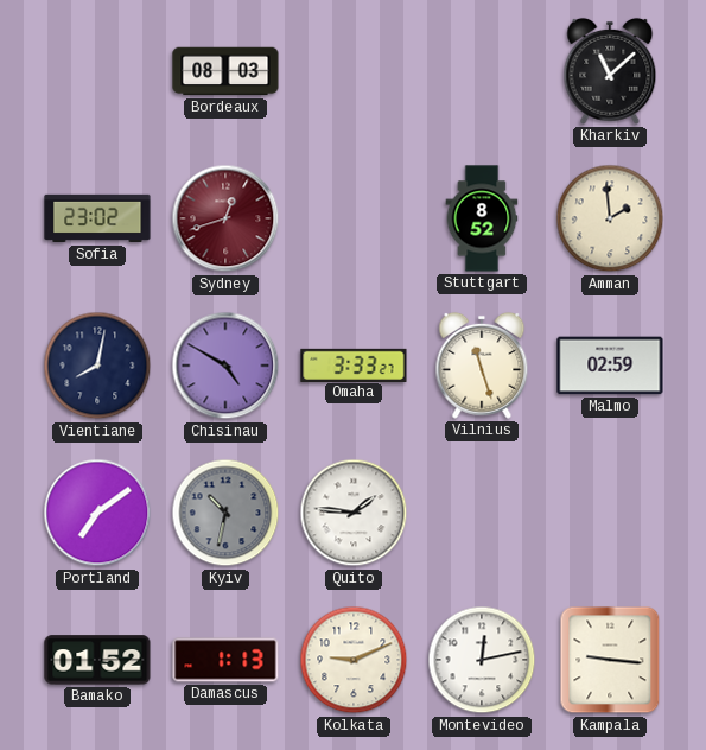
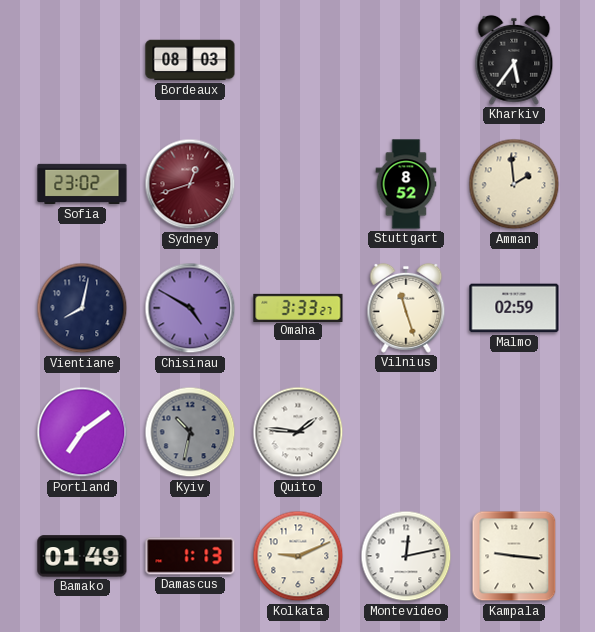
Kharkiv: 11:08 -> 5:36
Bamako: 01:52 -> 01:49
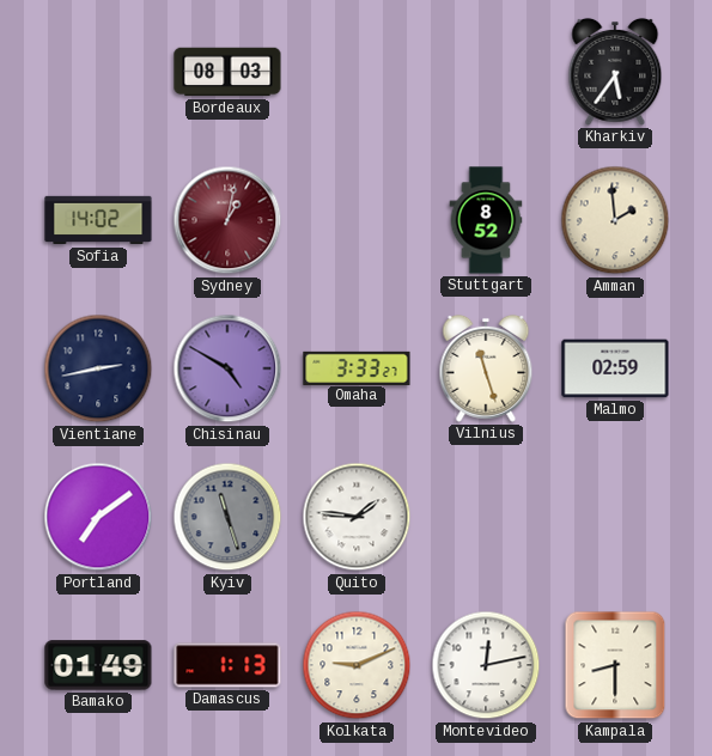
Sofia: 23:02 -> 14:02
Sydney: 12:42 -> 1:02
Vientiane: 8:02 -> 2:43
Kyiv: 10:32 -> 11:27
Kampala: 9:16 -> 8:30
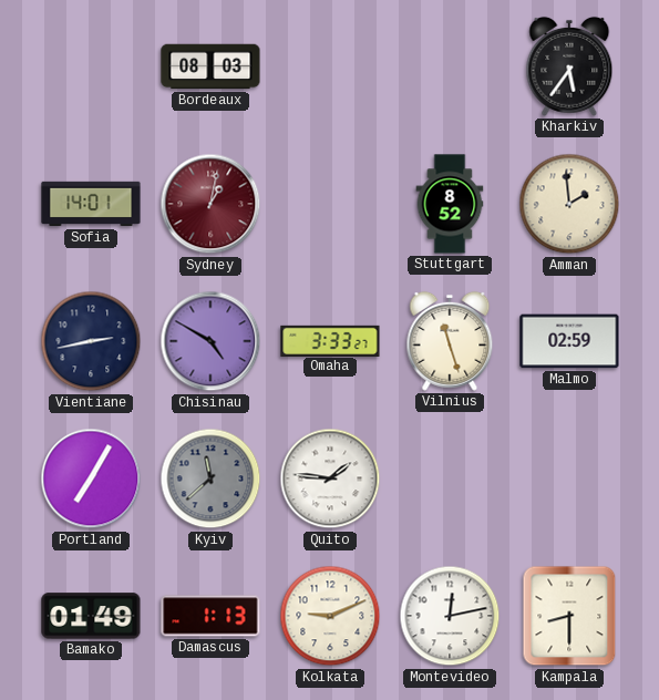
Sofia: 14:02 -> 14:01
Portland: 7:09 -> 7:05
Kyiv: 11:27 -> 11:38
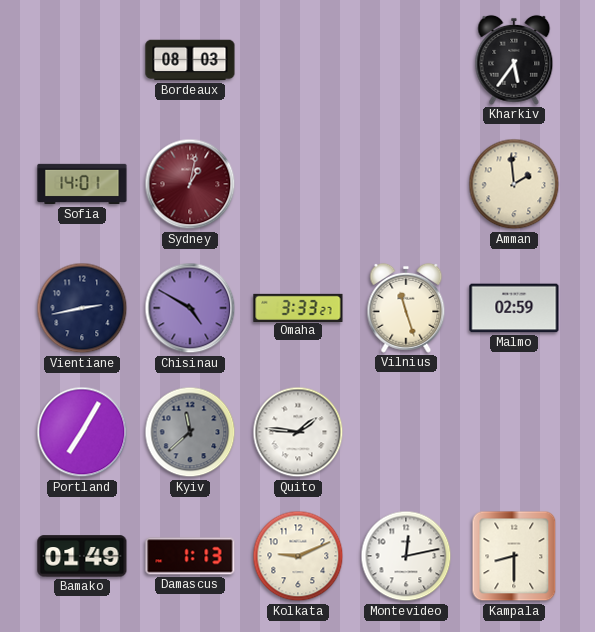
Stuttgart: 8:52 -> none
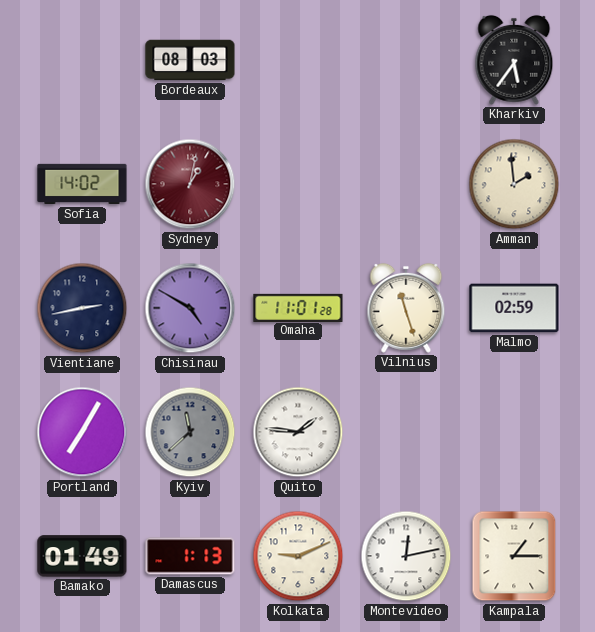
Sofia: 14:01 -> 14:02
Omaha: 3:33 -> 11:01
Kampala: 8:30 -> 1:15
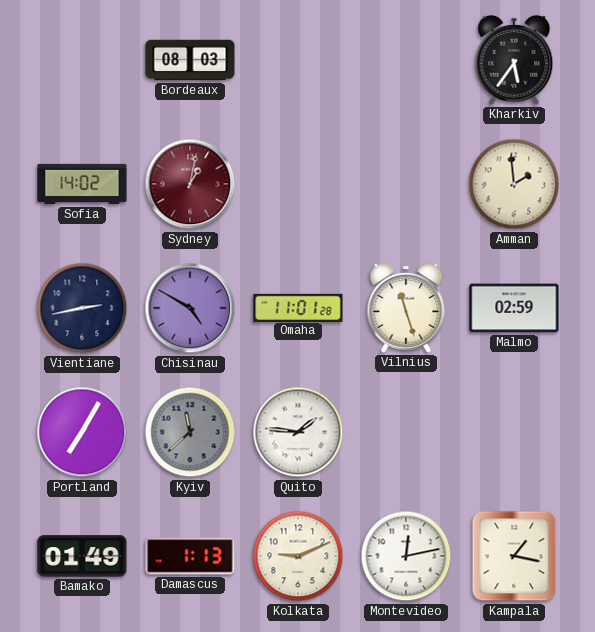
Kampala: 1:15 -> 1:17
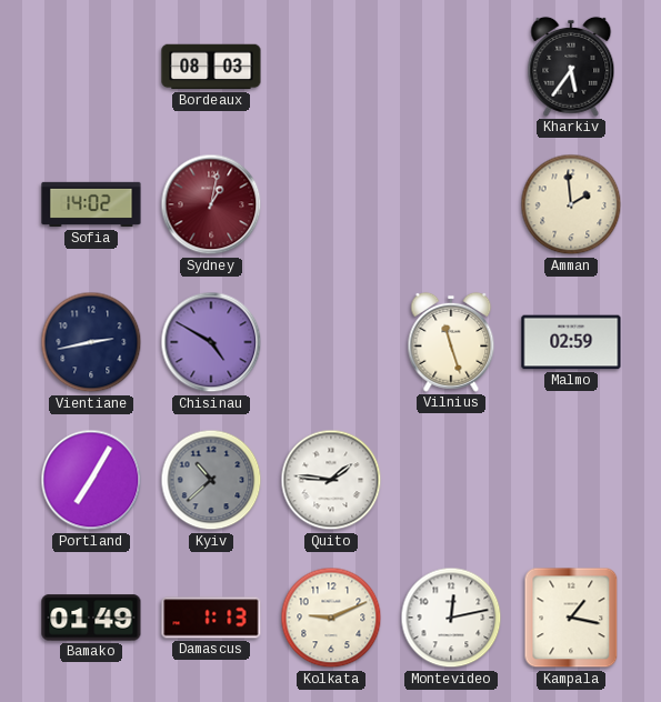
Omaha: 11:01 -> none
Kyiv: 11:38 -> 10:38
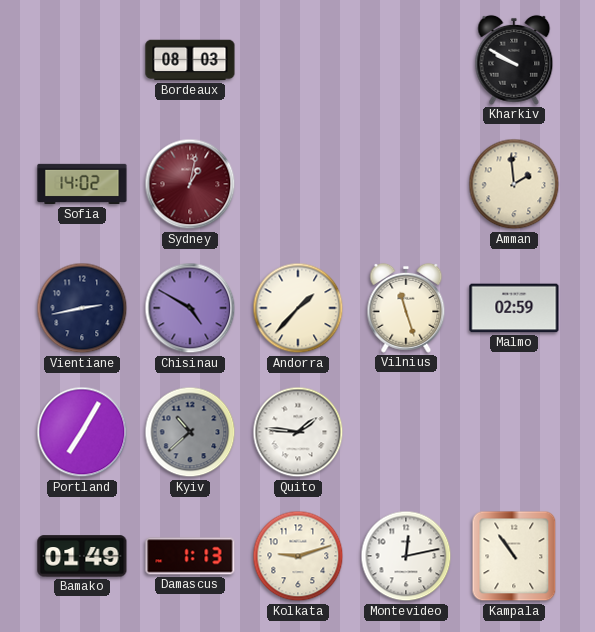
Kharkiv: 5:36 -> 9:50
Andorra: none -> 1:37
Kolkata: 9:11 -> 9:12
Kampala: 1:17 -> 10:54
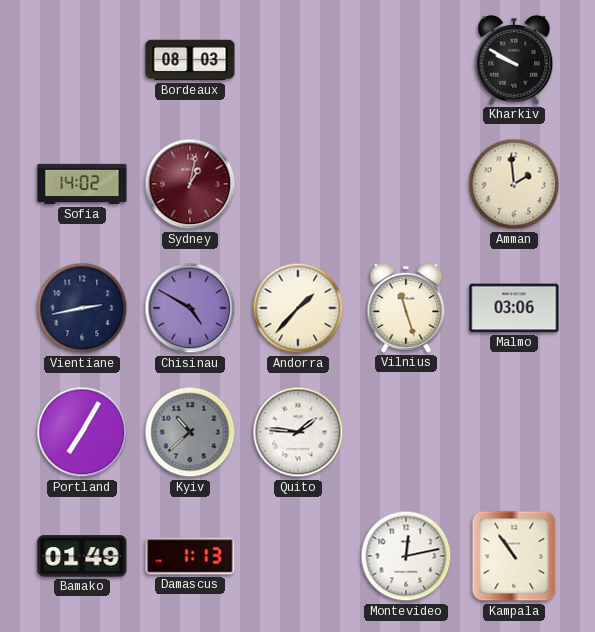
Malmo: 02:59 -> 03:06
Kolkata: 9:12 -> none
